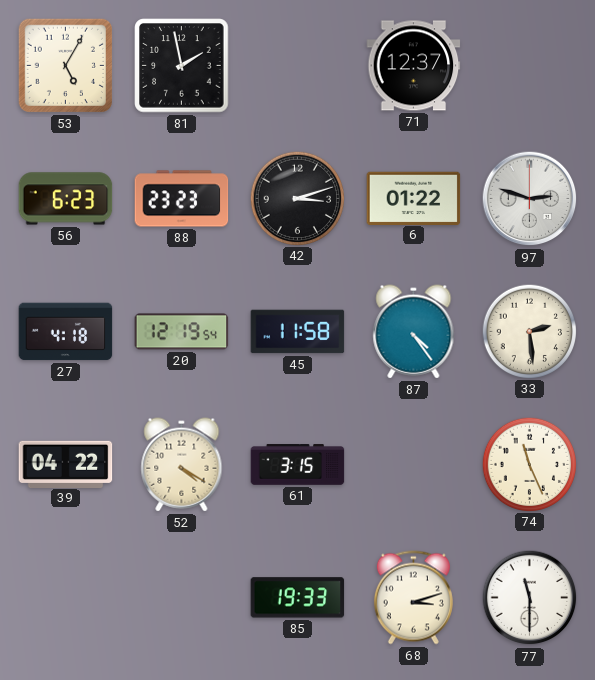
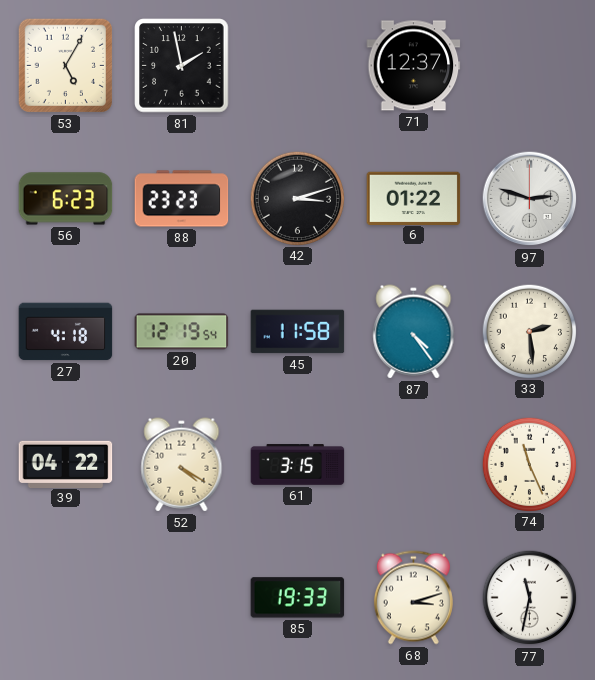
77: 11:30 -> 11:32
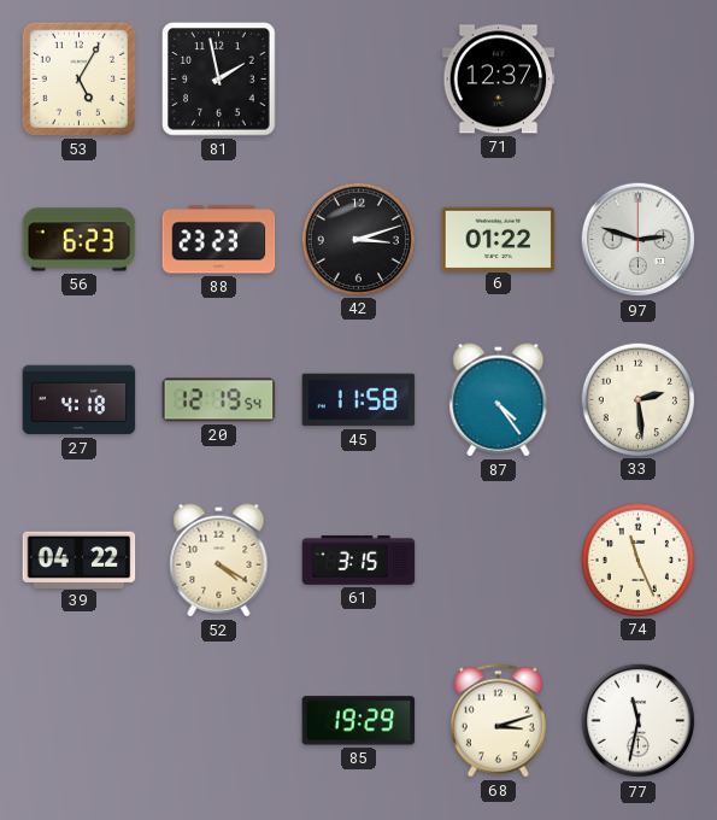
85: 19:33 -> 19:29
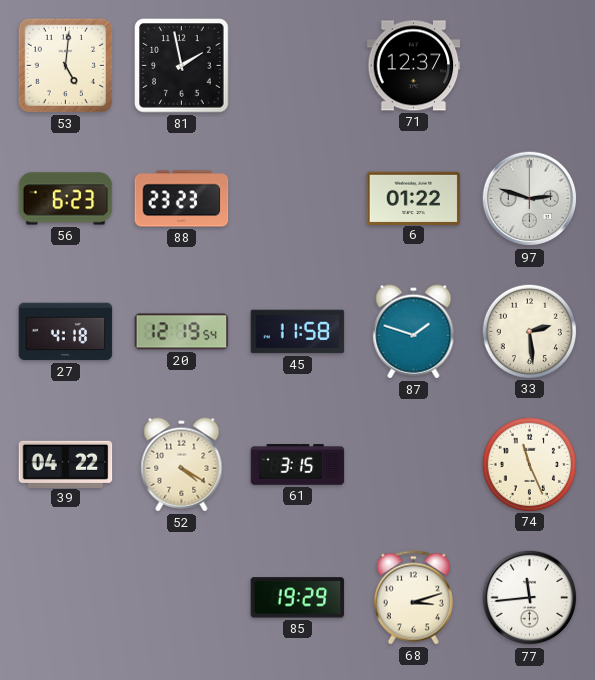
53: 5:05 -> 5:01
42: 3:12 -> none
87: 4:24 -> 1:48
77: 11:32 -> 11:44
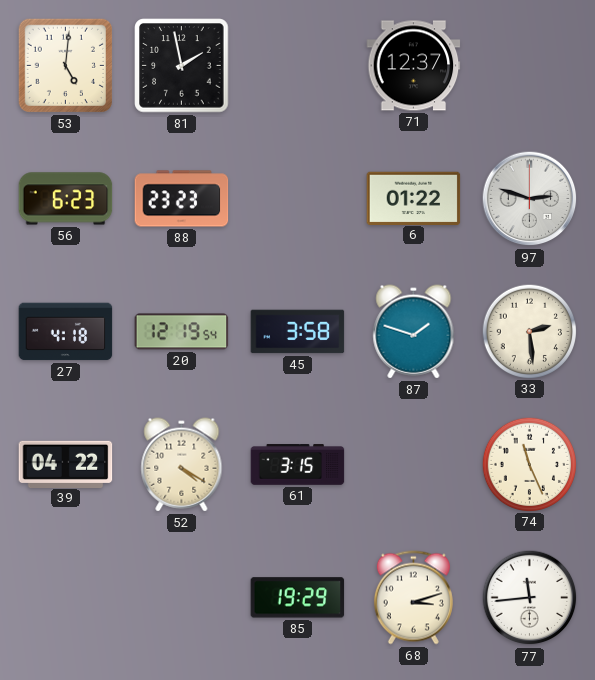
45: 11:58 -> 3:58
